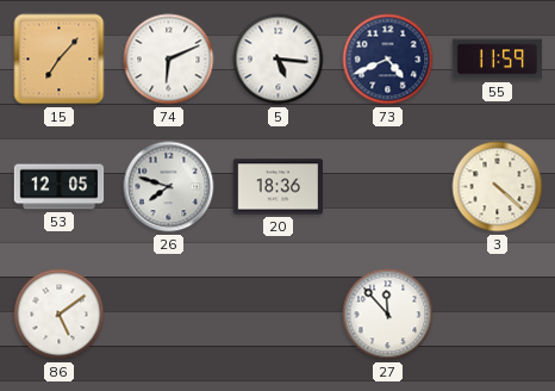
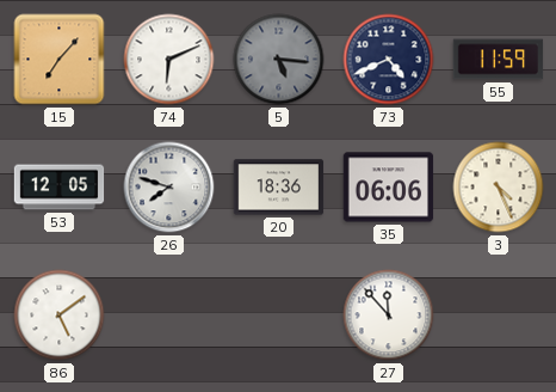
5 dial: white -> grey
35: none -> 06:06
3: 4:22 -> 4:26
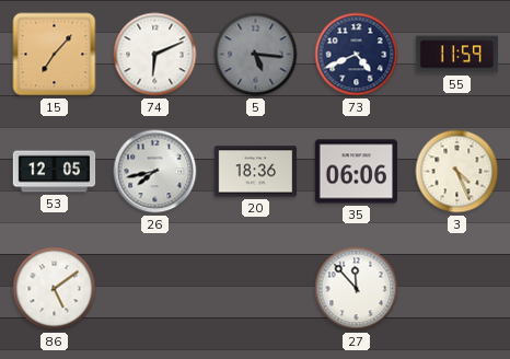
26: 7:48 -> 7:43
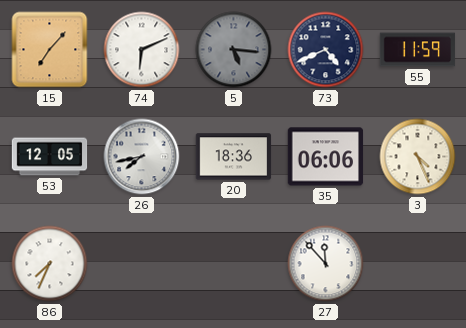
86: 5:09 -> 7:34
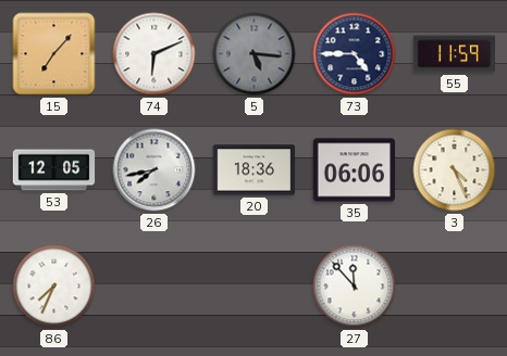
73: 4:41 -> 4:45
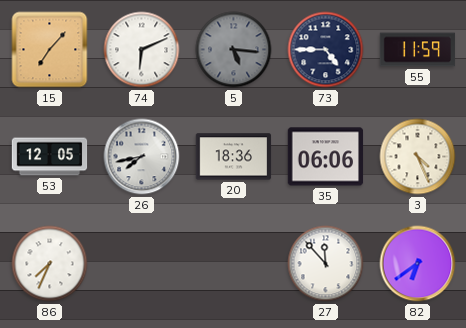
82: none -> 6:39
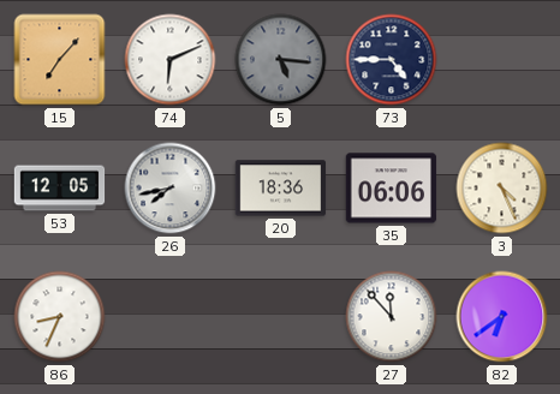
55: 11:59 -> none
86: 7:34 -> 8:34
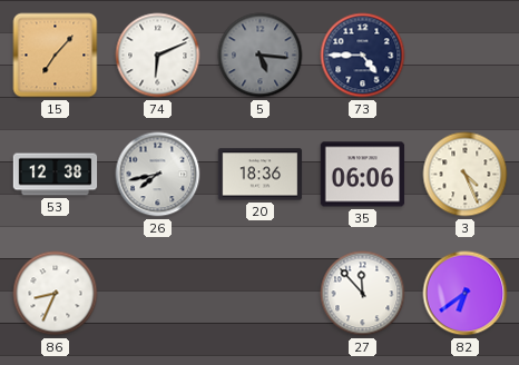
53: 12:05 -> 12:38
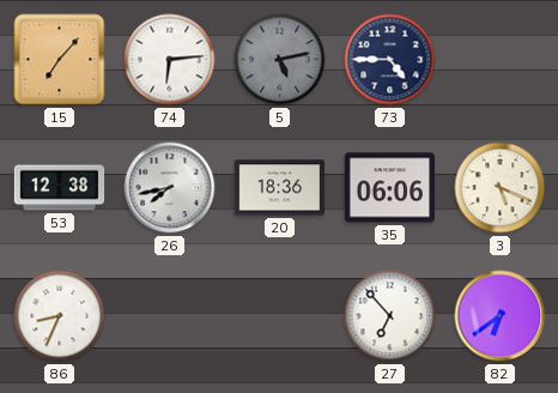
74: 6:11 -> 6:14
5: 5:16 -> 5:13
3: 4:26 -> 5:19
27: 11:53 -> 6:53
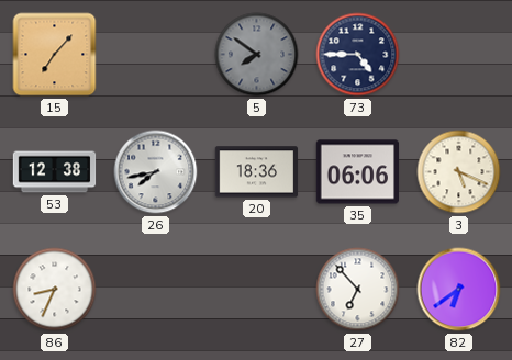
74: 6:14 -> none
5: 5:13 -> 7:51
